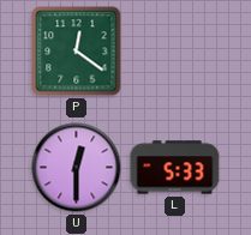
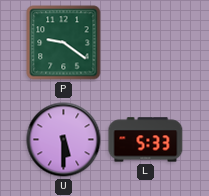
P: 12:21 -> 9:21
U: 12:30 -> 5:30
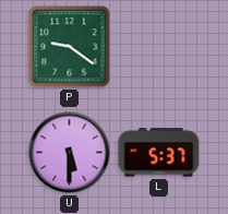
L: 5:33 -> 5:37
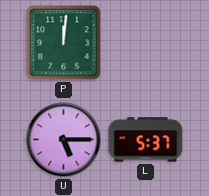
P: 9:21 -> 12:01
U: 5:30 -> 5:15
